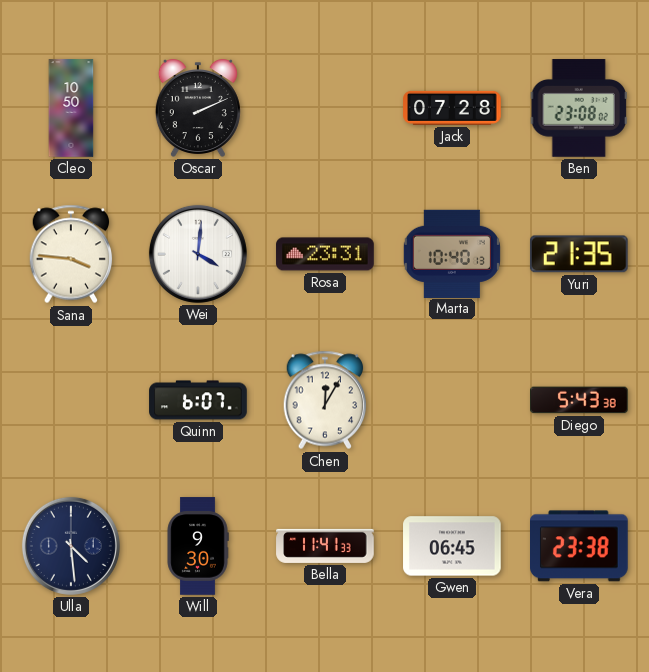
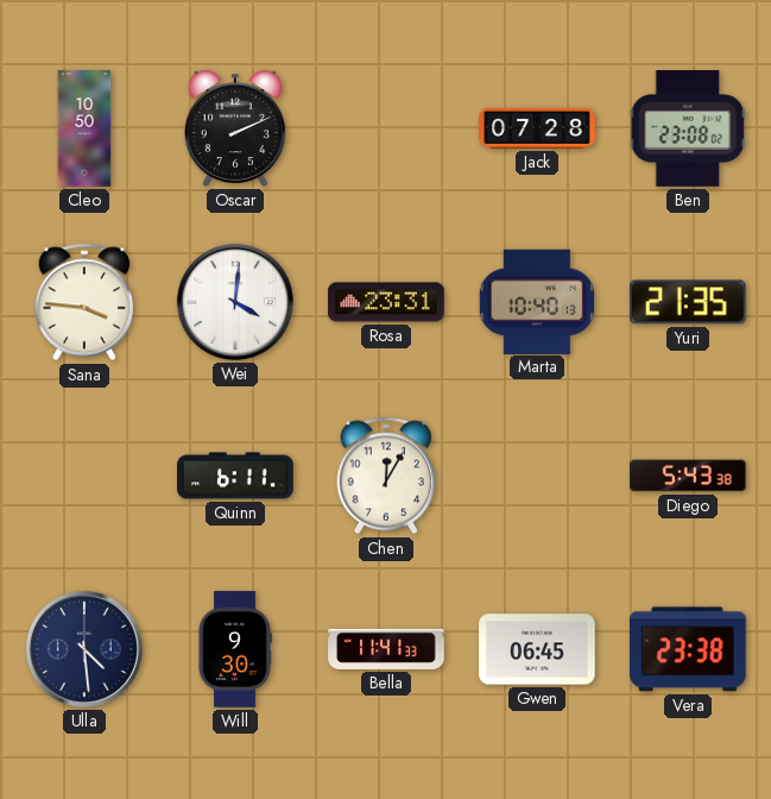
Quinn: 6:07 -> 6:11
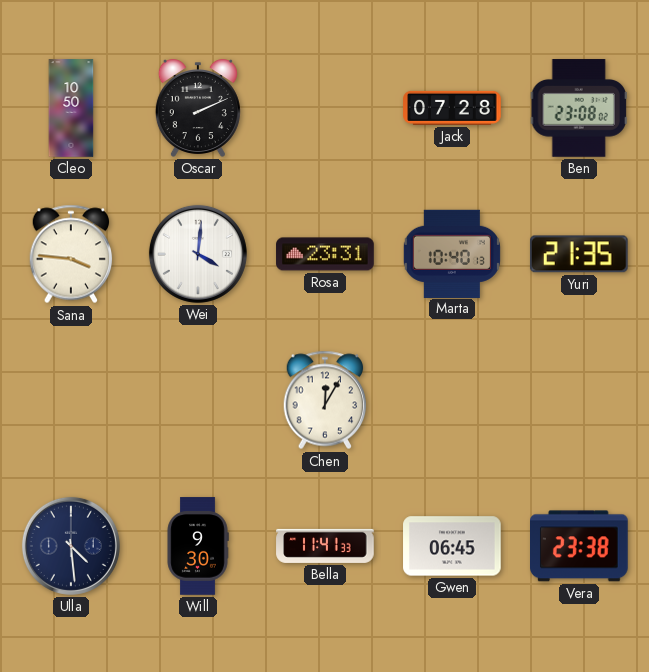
Quinn: 6:11 -> none
Diego: 5:43 -> none
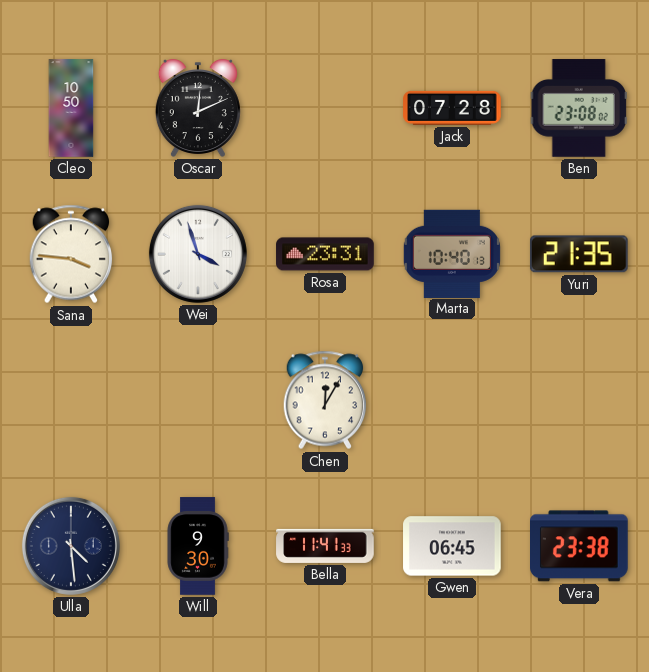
Oscar: 2:11 -> 12:11
Wei: 4:01 -> 3:57
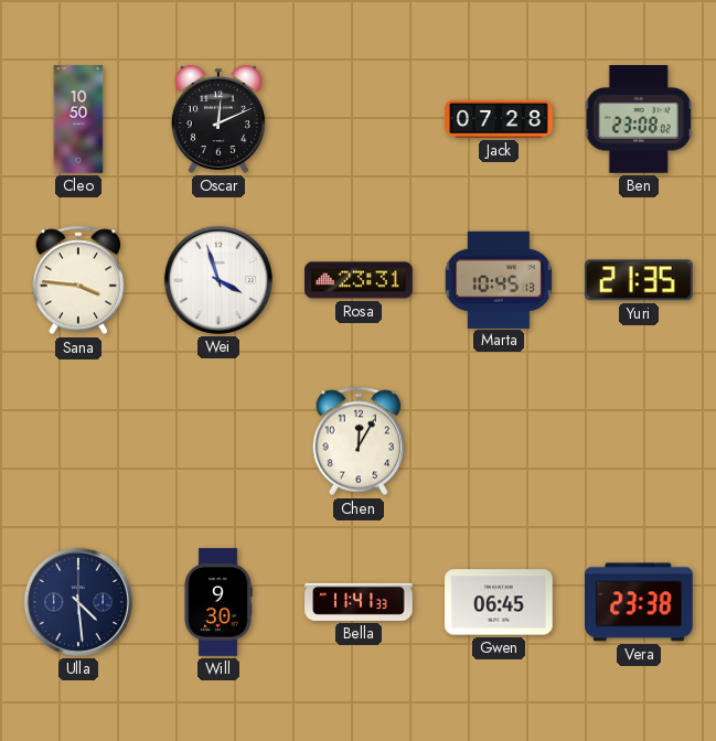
Marta: 10:40 -> 10:45
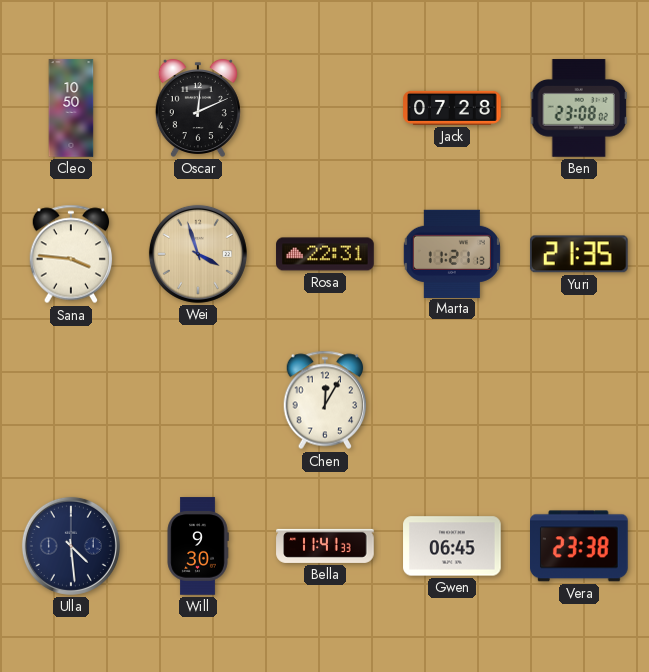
Wei dial: white -> champagne
Rosa: 23:31 -> 22:31
Marta: 10:45 -> 11:21
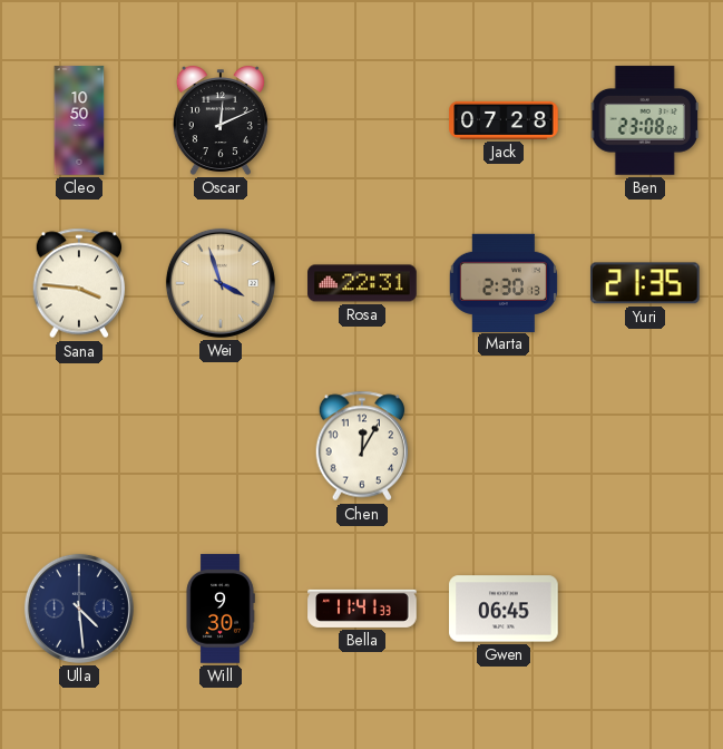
Marta: 11:21 -> 2:30
Vera: 23:38 -> none
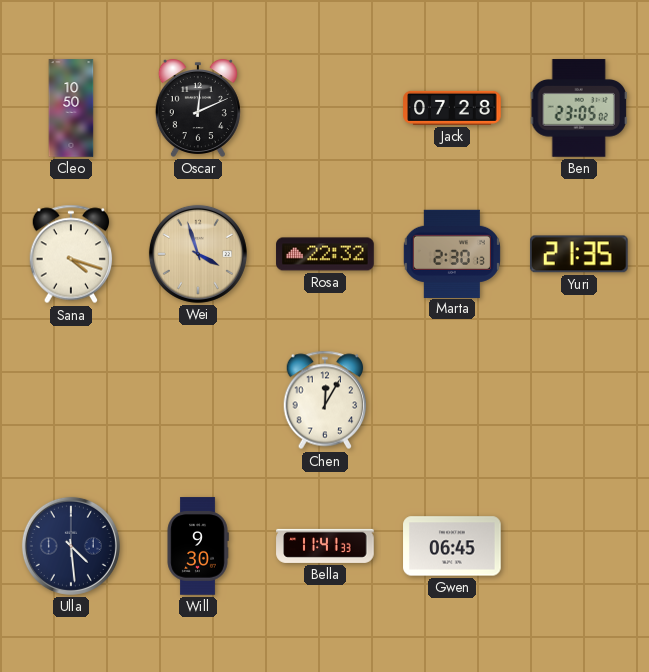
Ben: 23:08 -> 23:05
Sana: 3:46 -> 4:18
Rosa: 22:31 -> 22:32
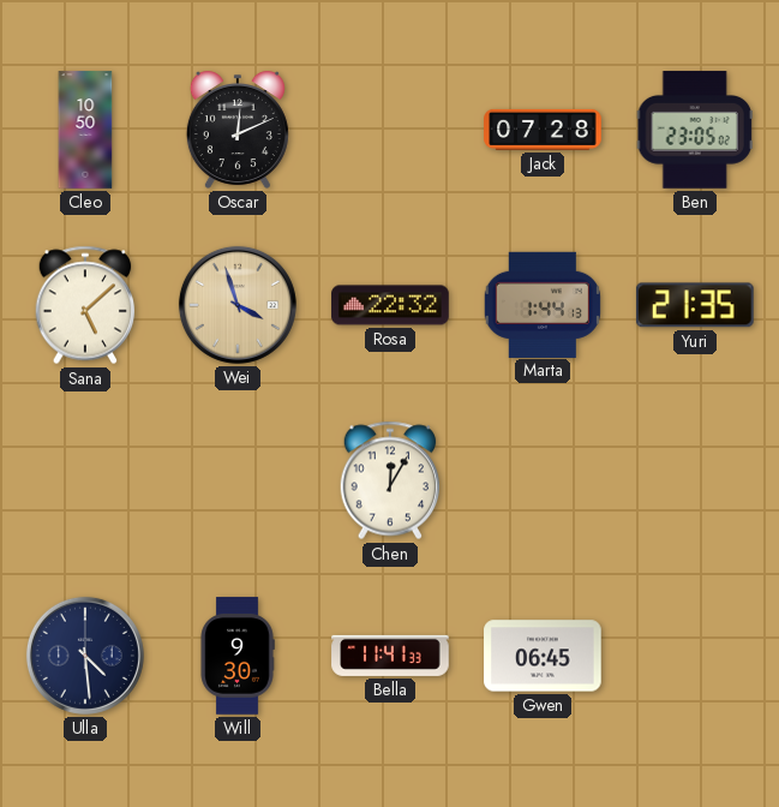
Sana: 4:18 -> 5:08
Marta: 2:30 -> 1:44
